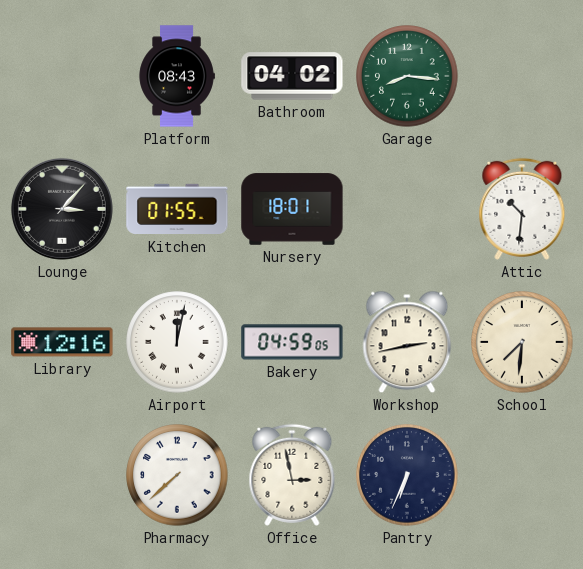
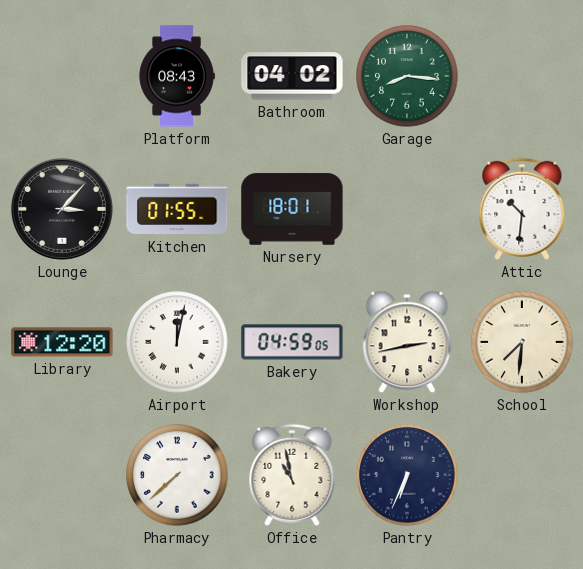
Library: 12:16 -> 12:20
Office: 2:58 -> 10:58
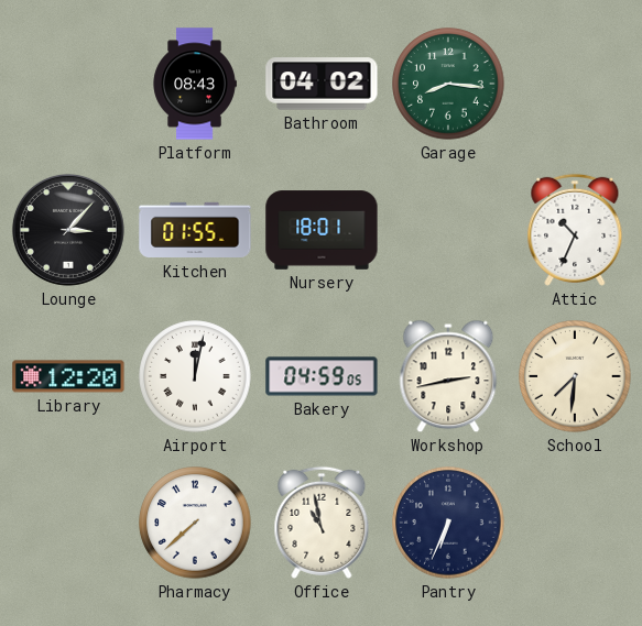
Attic: 10:31 -> 10:34
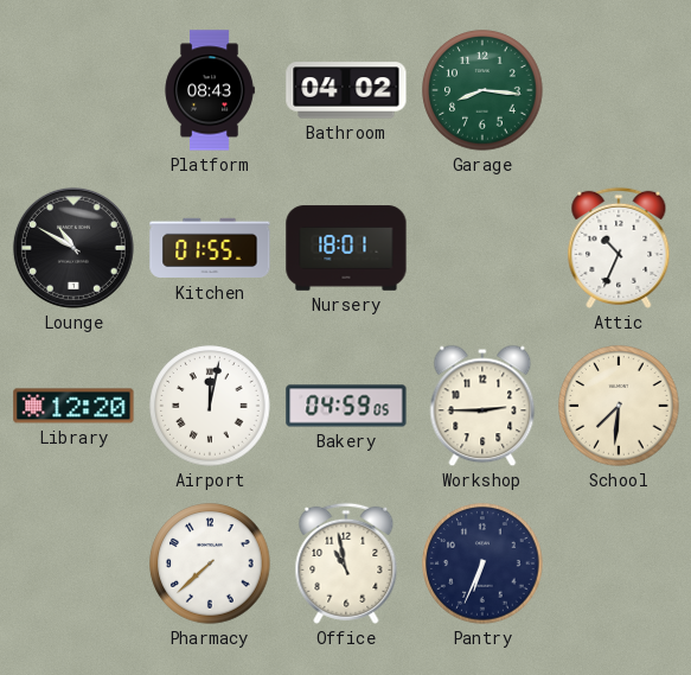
Lounge: 3:07 -> 10:50
Workshop: 2:43 -> 2:45
